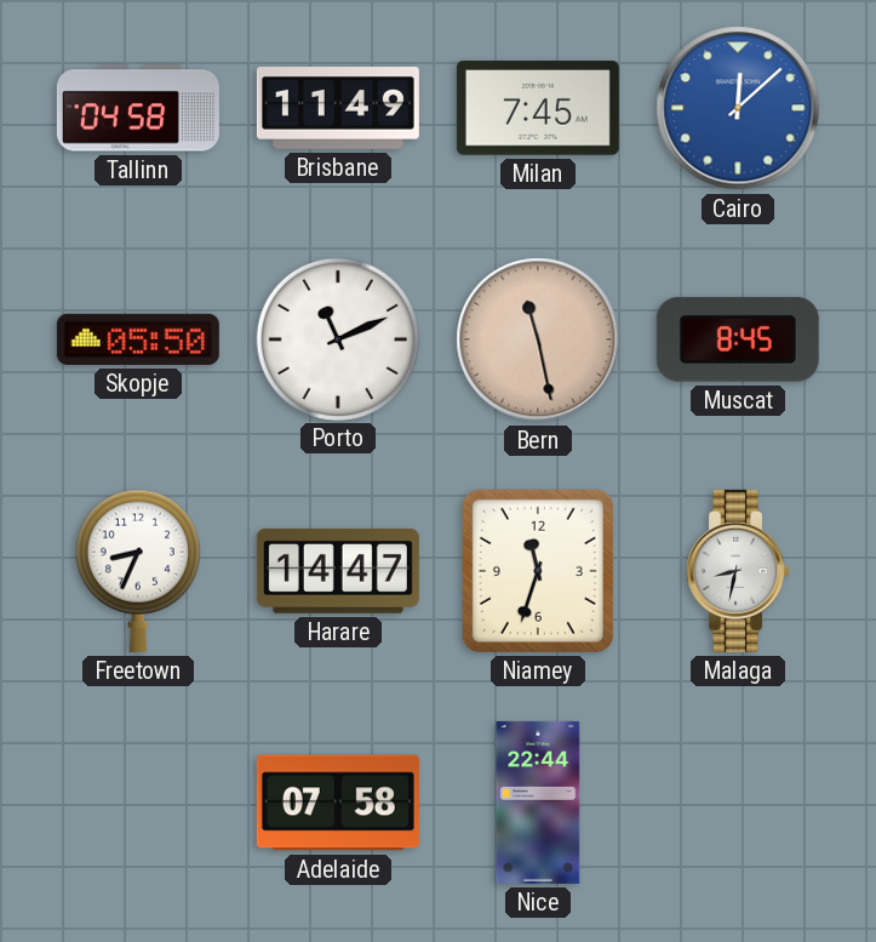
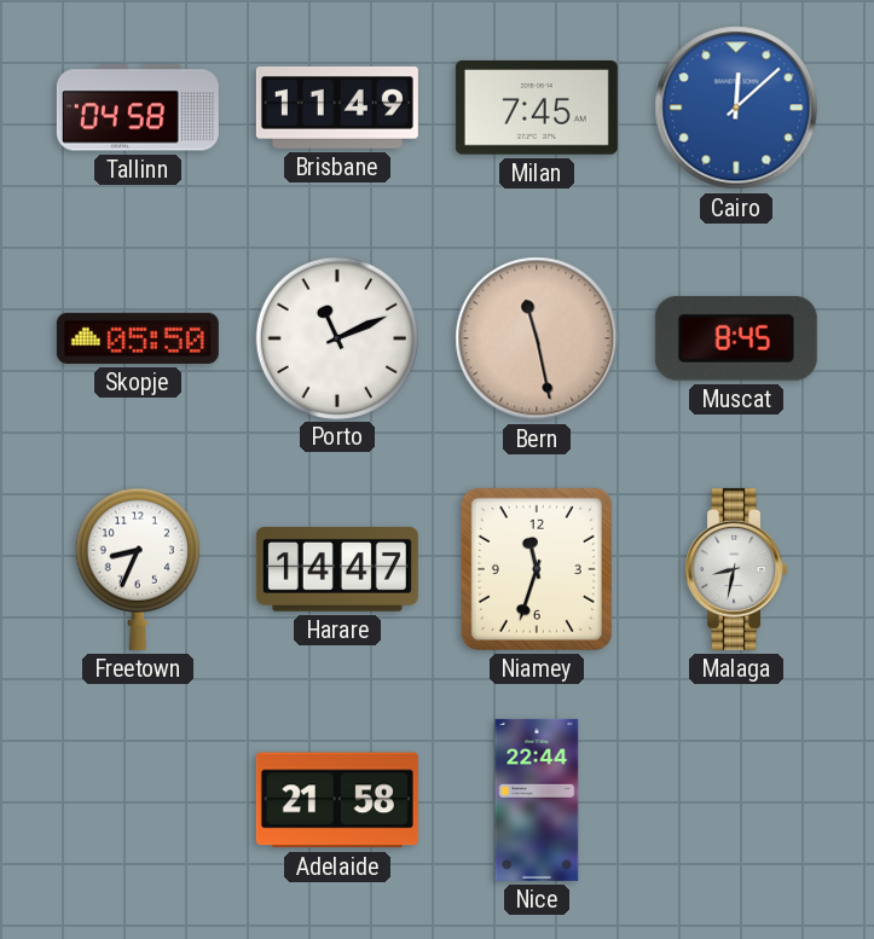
Adelaide: 07:58 -> 21:58
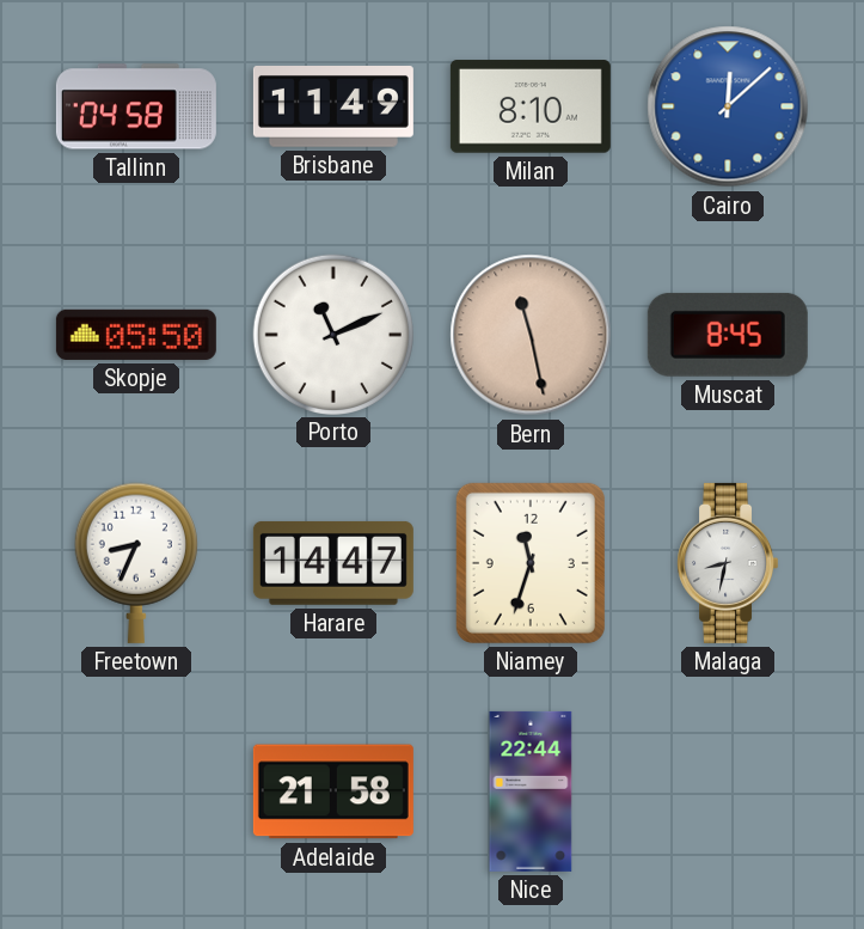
Milan: 7:45 -> 8:10
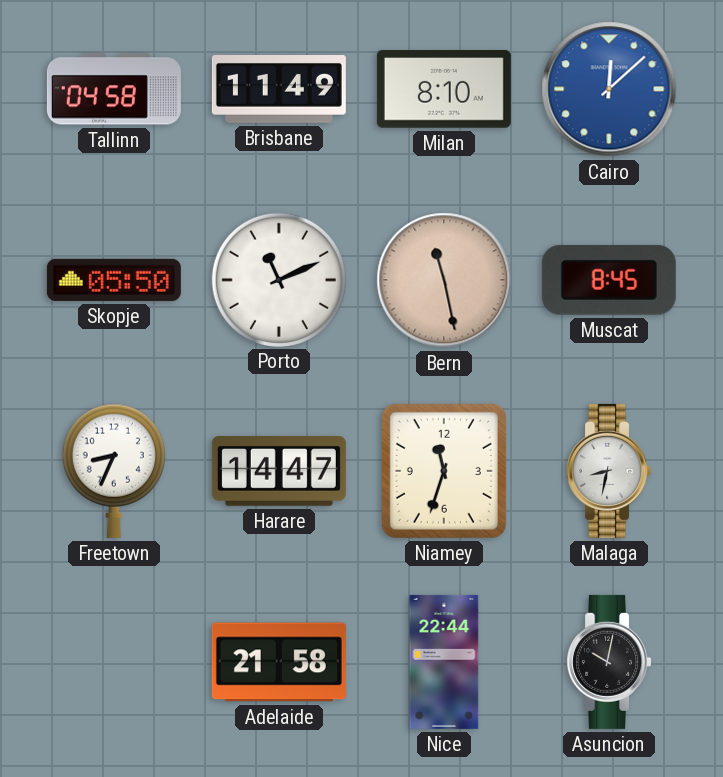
Asuncion: none -> 10:02
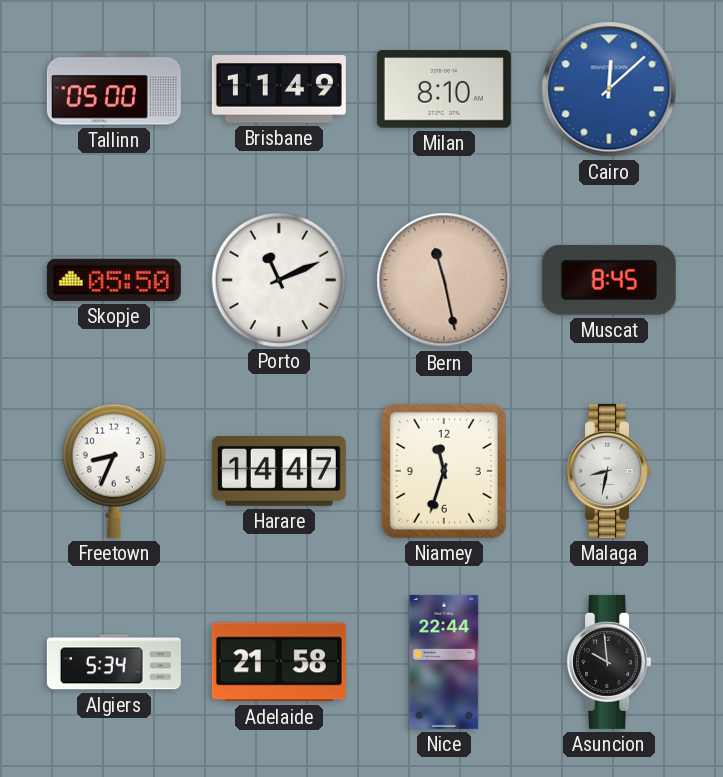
Tallinn: 04:58 -> 05:00
Algiers: none -> 5:34
Asuncion: 10:02 -> 9:59
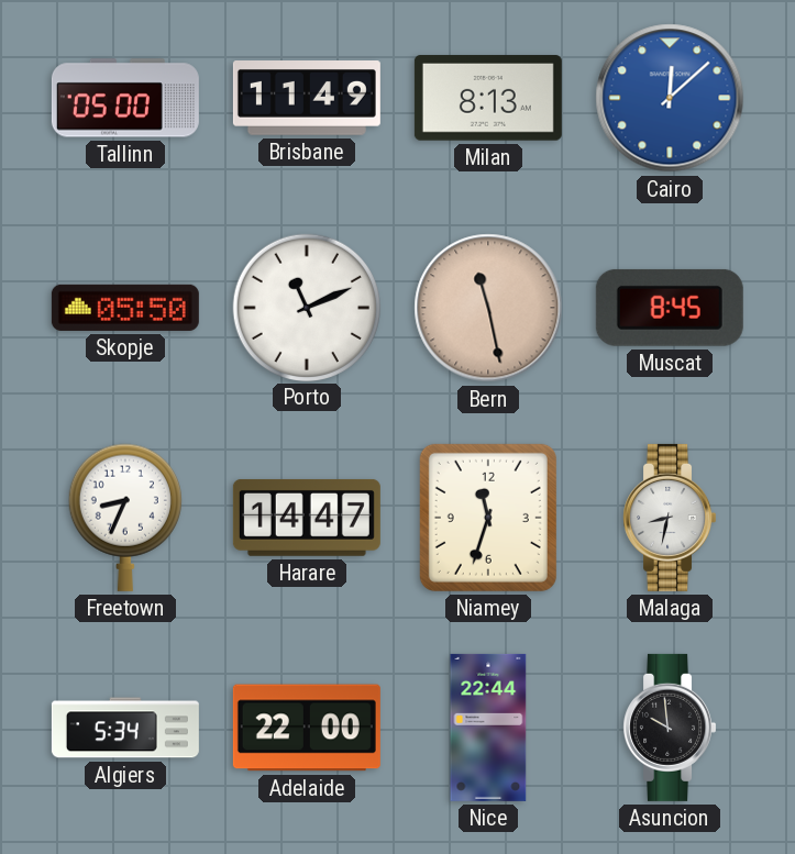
Milan: 8:10 -> 8:13
Adelaide: 21:58 -> 22:00
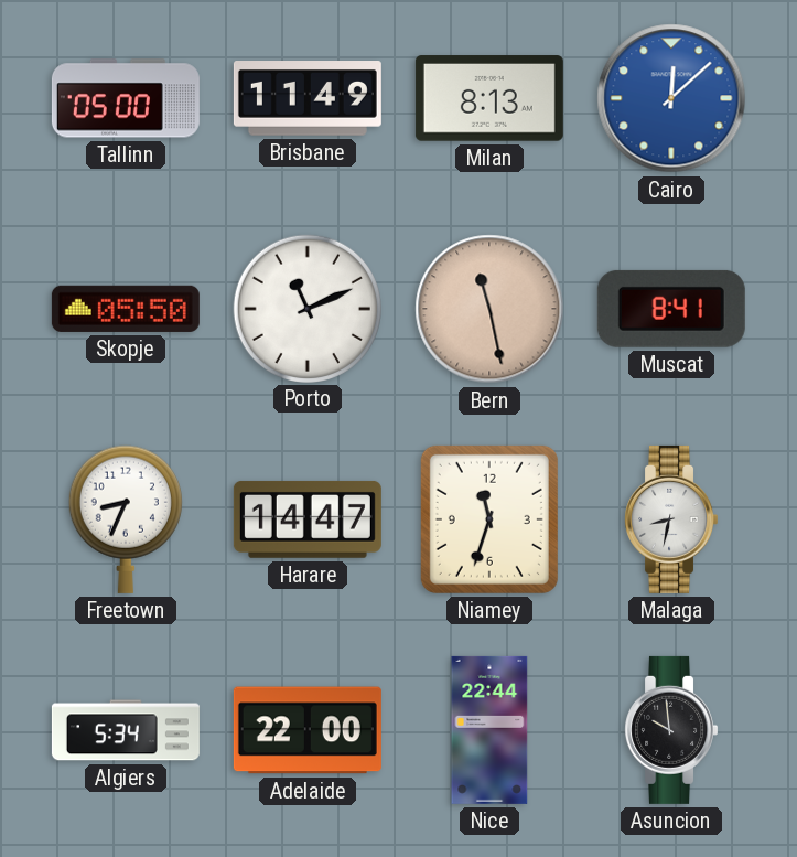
Muscat: 8:45 -> 8:41
